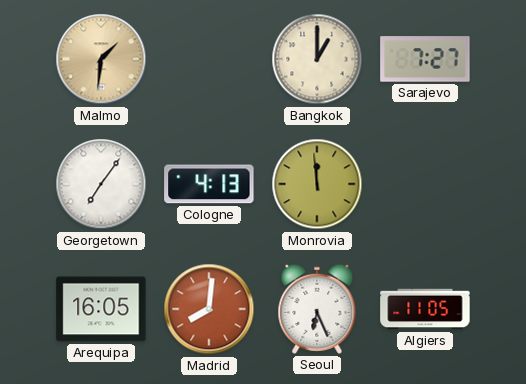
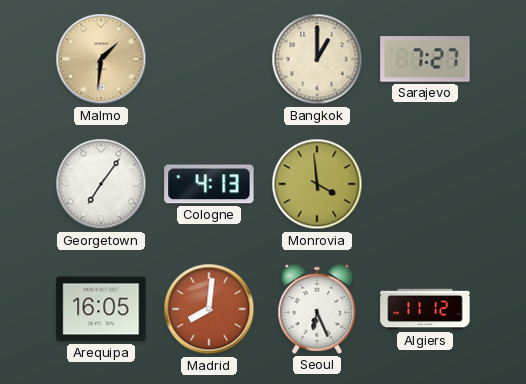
Monrovia: 11:59 -> 3:59
Algiers: 11:05 -> 11:12
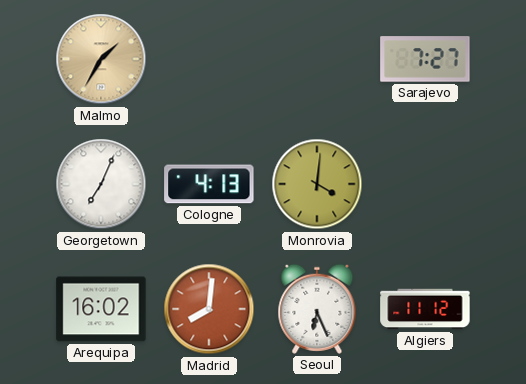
Malmo: 1:31 -> 1:35
Bangkok: 1:00 -> none
Georgetown: 7:06 -> 7:04
Monrovia: 3:59 -> 4:01
Arequipa: 16:05 -> 16:02
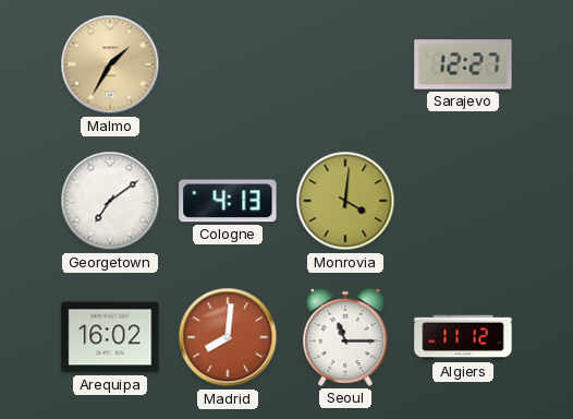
Sarajevo: 7:27 -> 12:27
Georgetown: 7:04 -> 7:09
Seoul: 6:26 -> 11:15
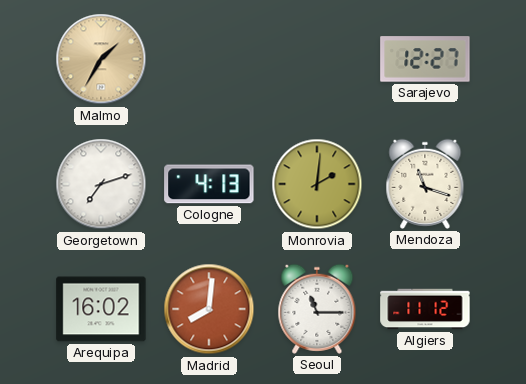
Georgetown: 7:09 -> 7:12
Monrovia: 4:01 -> 2:01
Mendoza: none -> 11:18
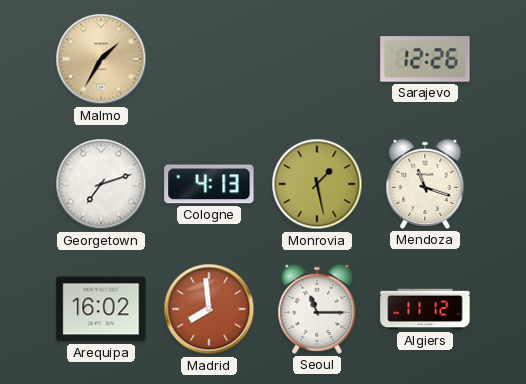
Sarajevo: 12:27 -> 12:26
Monrovia: 2:01 -> 1:28
Madrid: 8:01 -> 7:59
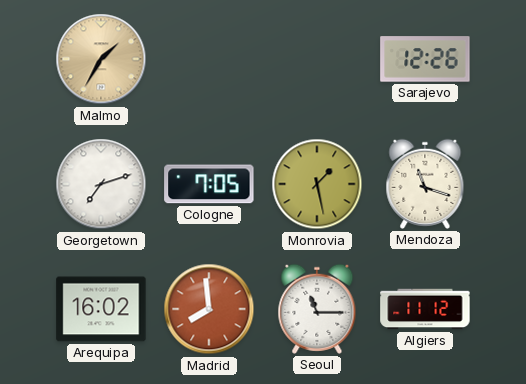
Cologne: 4:13 -> 7:05
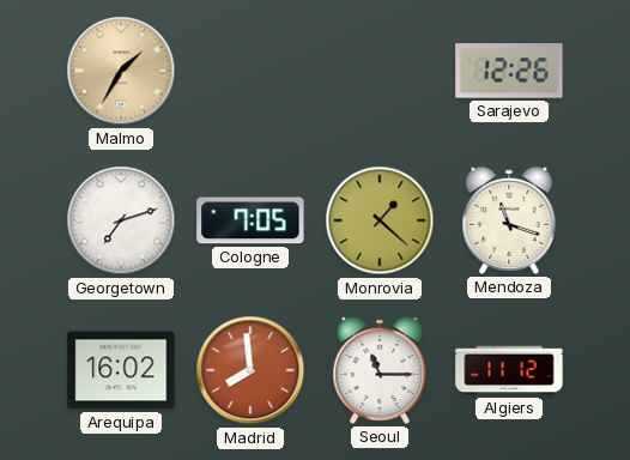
Monrovia: 1:28 -> 1:22
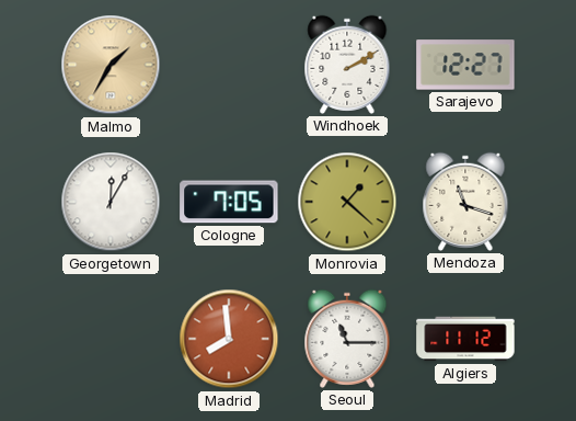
Windhoek: none -> 2:10
Sarajevo: 12:26 -> 12:27
Georgetown: 7:12 -> 12:05
Arequipa: 16:02 -> none
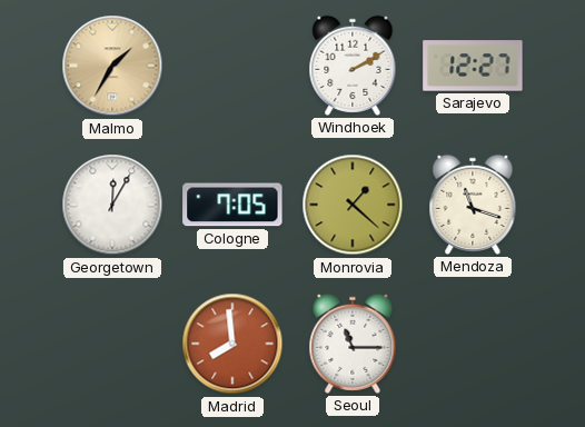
Algiers: 11:12 -> none
